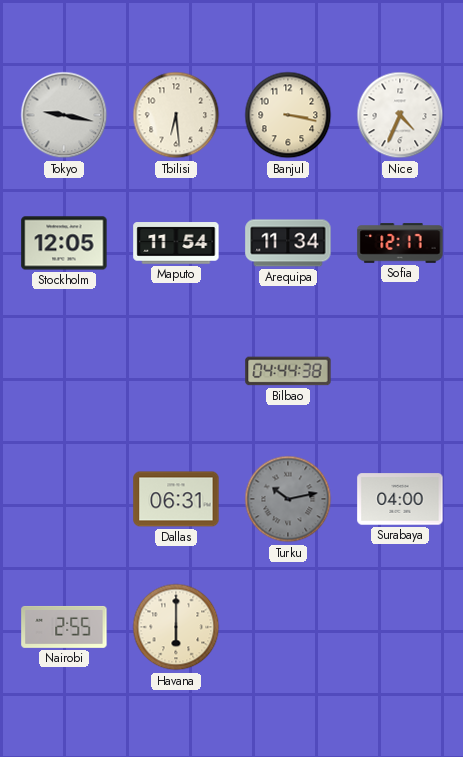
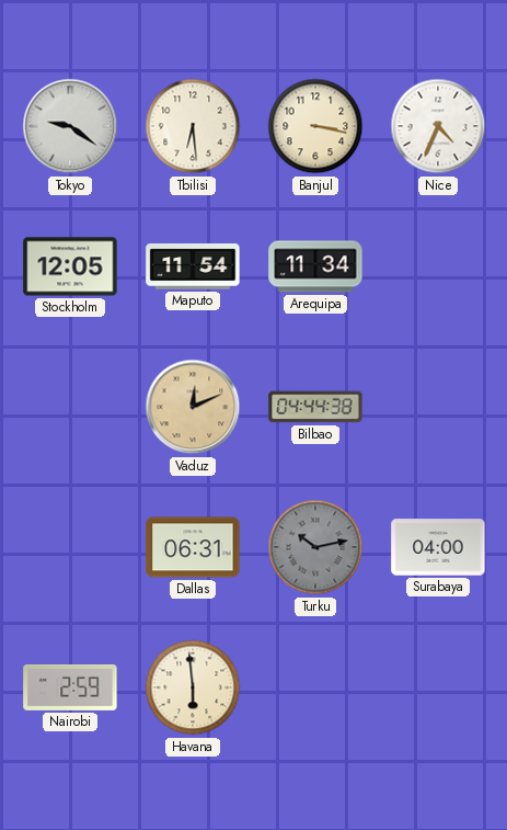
Tokyo: 9:17 -> 9:21
Sofia: 12:17 -> none
Vaduz: none -> 12:11
Nairobi: 2:55 -> 2:59
Havana: 6:00 -> 5:59
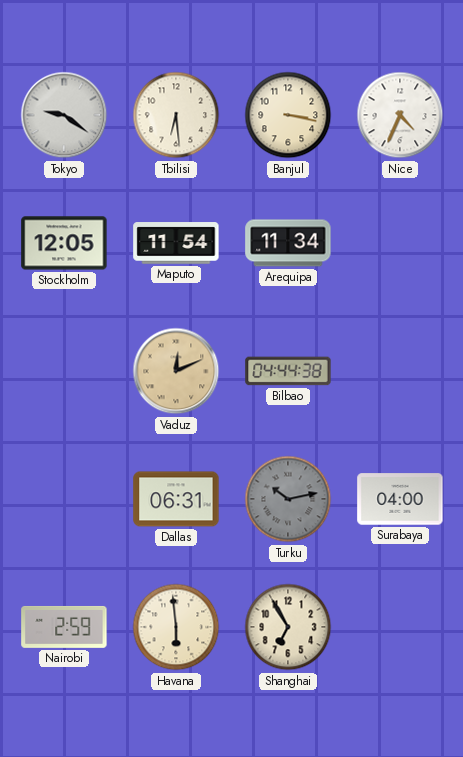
Shanghai: none -> 6:55
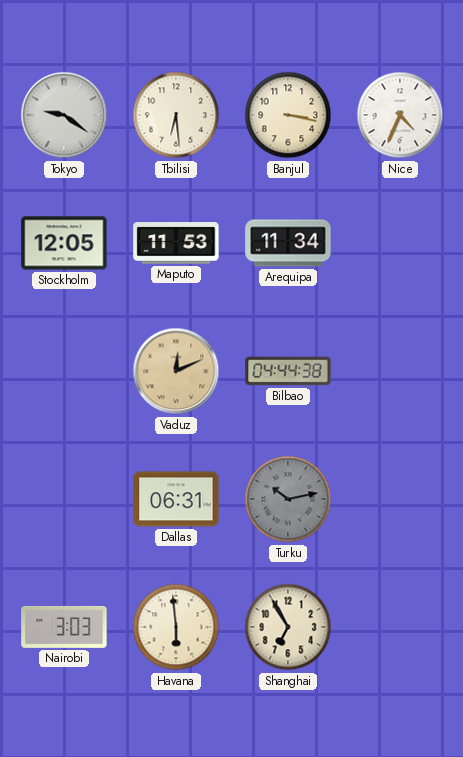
Maputo: 11:54 -> 11:53
Surabaya: 04:00 -> none
Nairobi: 2:59 -> 3:03
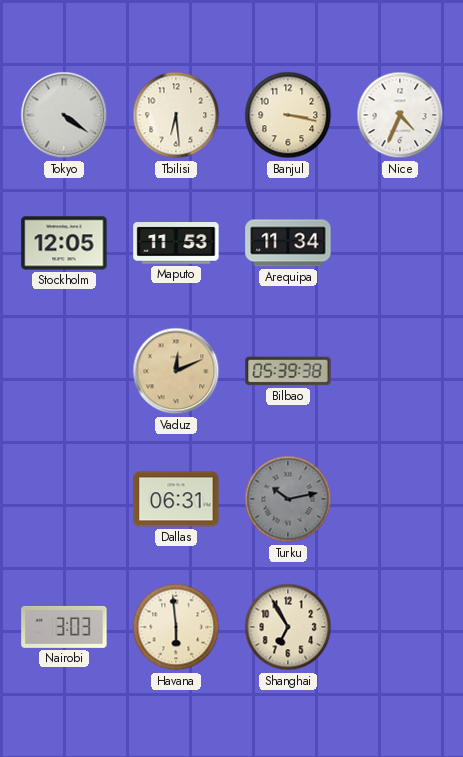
Tokyo: 9:21 -> 4:21
Bilbao: 04:44 -> 05:39
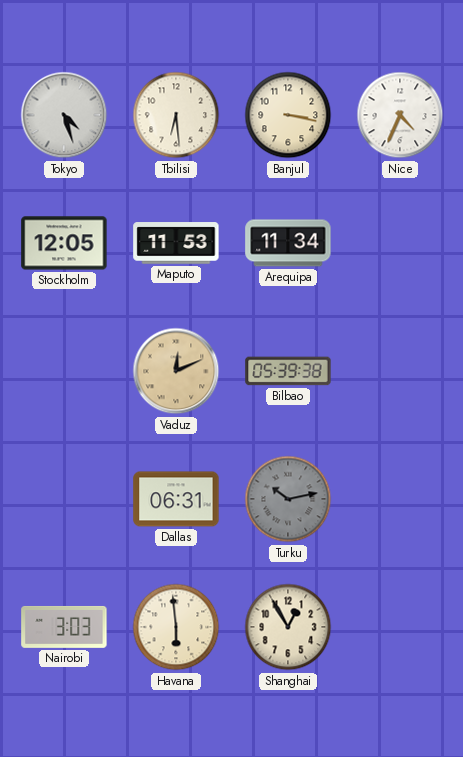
Tokyo: 4:21 -> 4:27
Shanghai: 6:55 -> 12:55
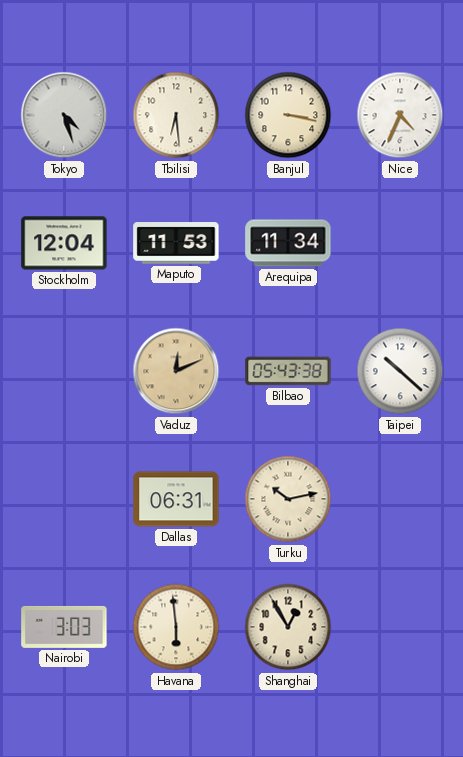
Stockholm: 12:05 -> 12:04
Bilbao: 05:39 -> 05:43
Taipei: none -> 10:22
Turku dial: grey -> cream
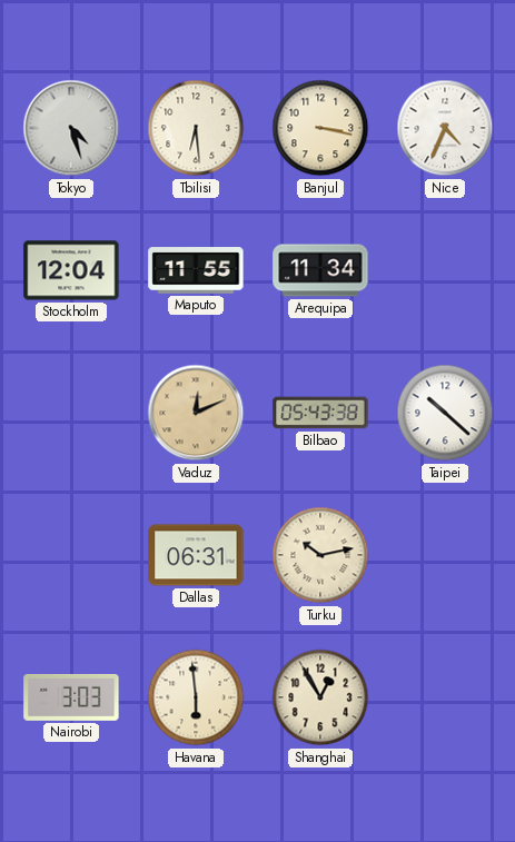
Maputo: 11:53 -> 11:55
